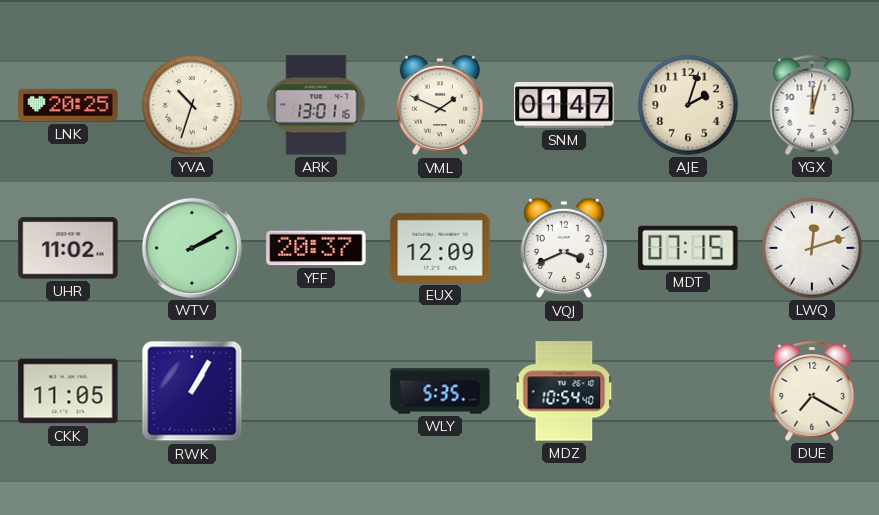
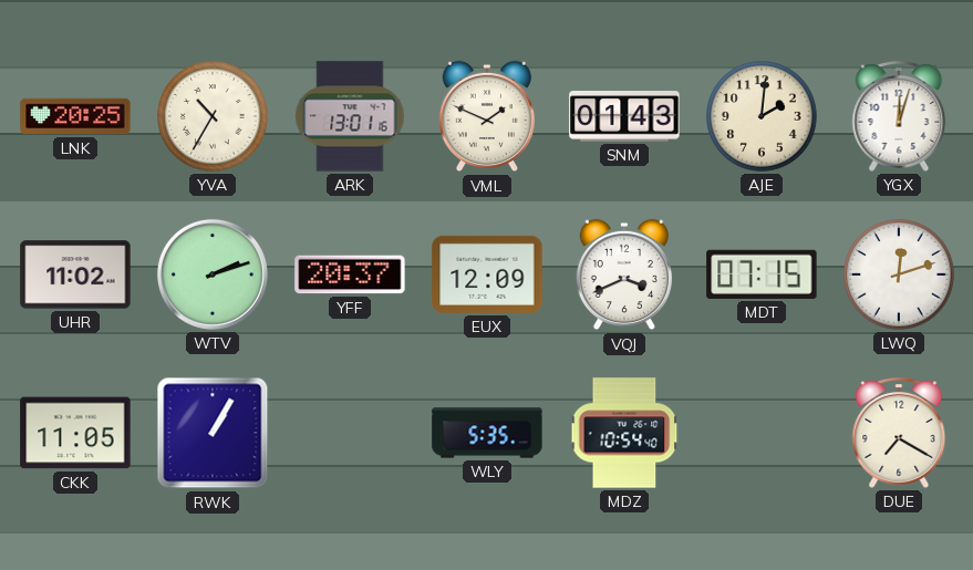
YVA: 10:33 -> 10:35
SNM: 01:47 -> 01:43
AJE: 2:03 -> 2:01
WTV: 2:10 -> 2:12
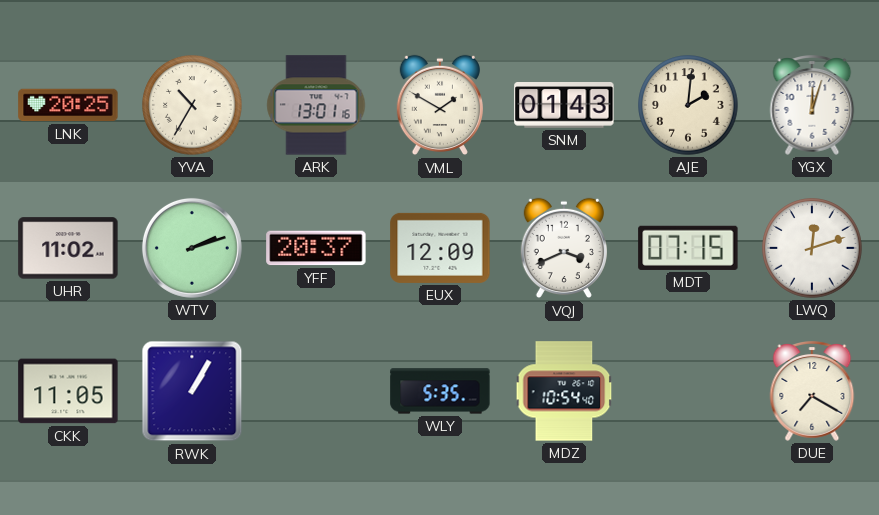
VML: 1:49 -> 1:50
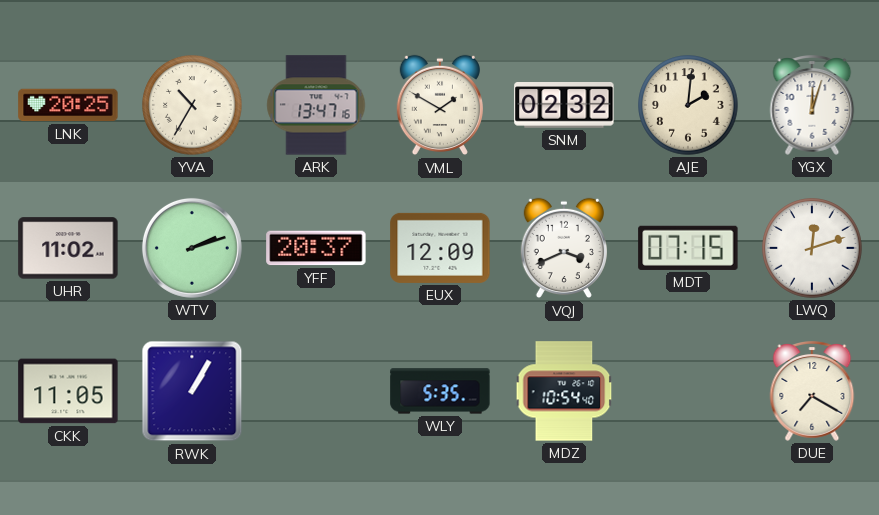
ARK: 13:01 -> 13:47
SNM: 01:43 -> 02:32
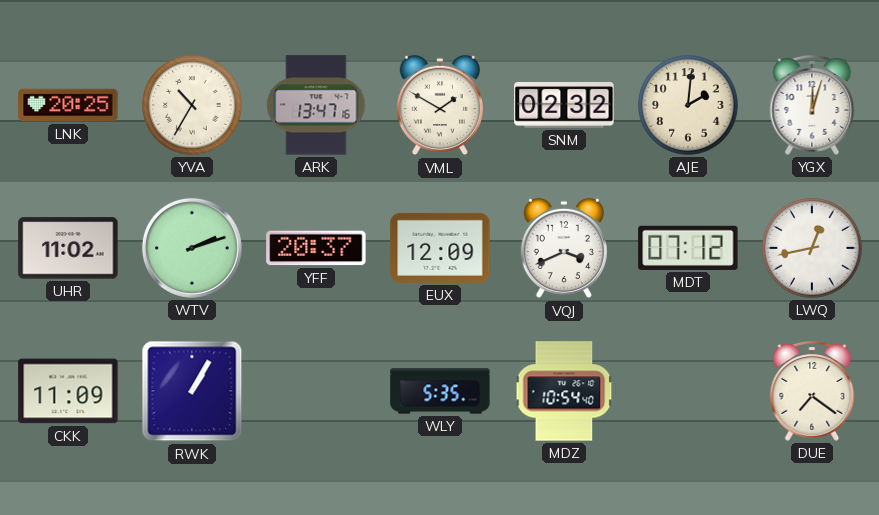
MDT: 07:15 -> 07:12
LWQ: 12:12 -> 12:43
CKK: 11:05 -> 11:09
DUE: 7:20 -> 7:21
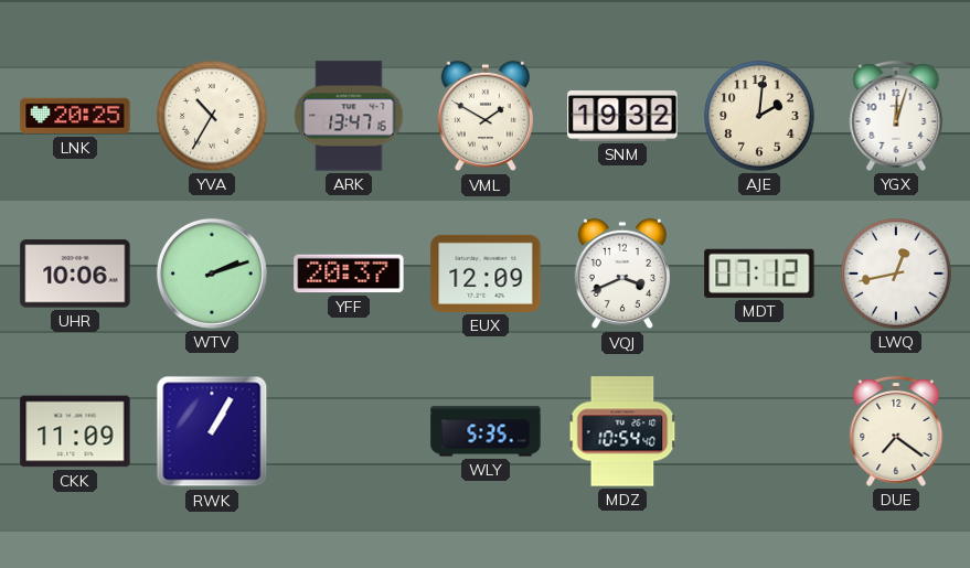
SNM: 02:32 -> 19:32
UHR: 11:02 -> 10:06
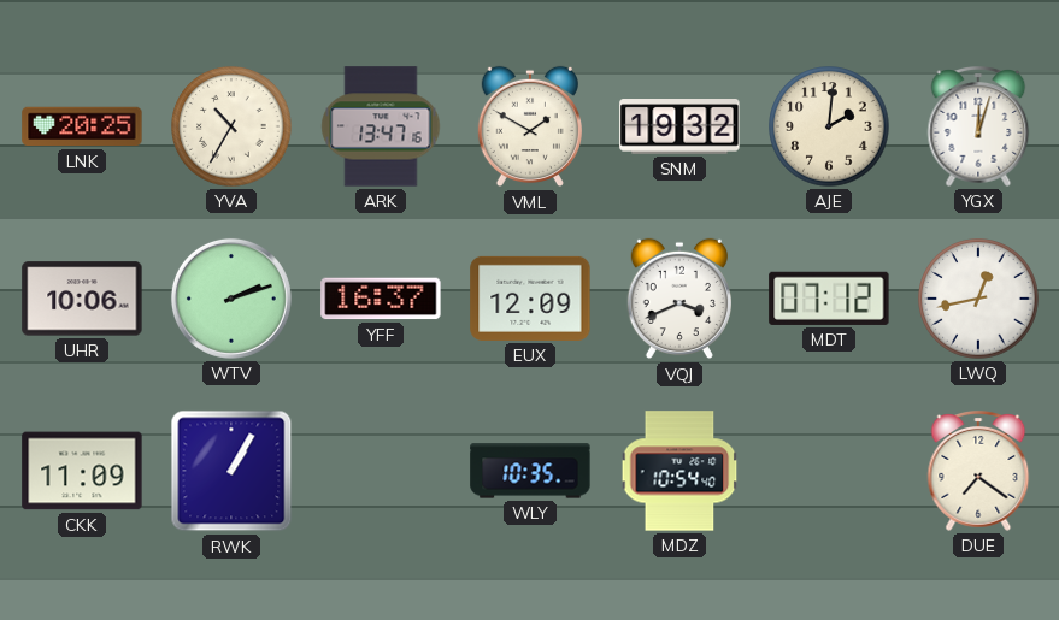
YFF: 20:37 -> 16:37
WLY: 5:35 -> 10:35
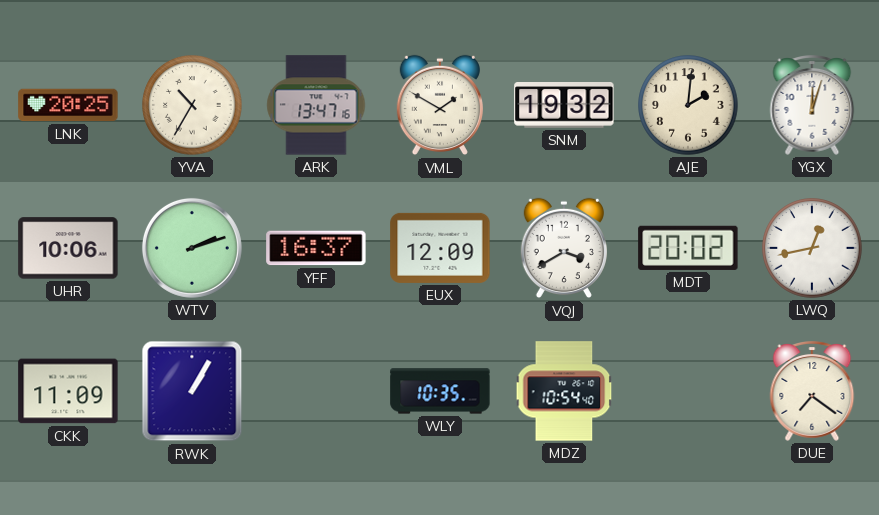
VQJ: 3:41 -> 3:40
MDT: 07:12 -> 20:02
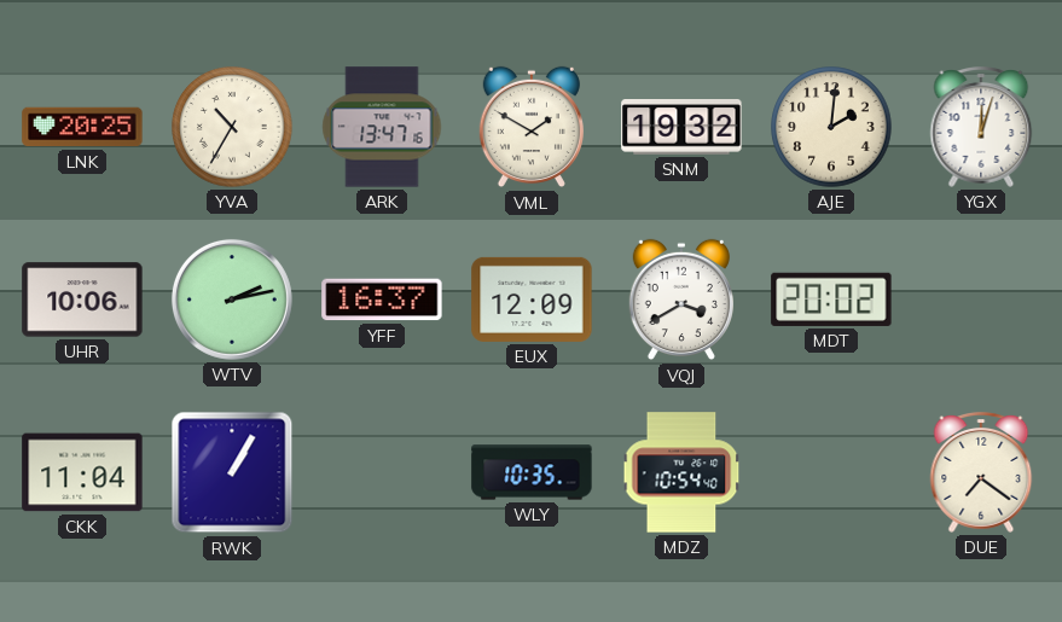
WTV: 2:12 -> 2:13
LWQ: 12:43 -> none
CKK: 11:09 -> 11:04
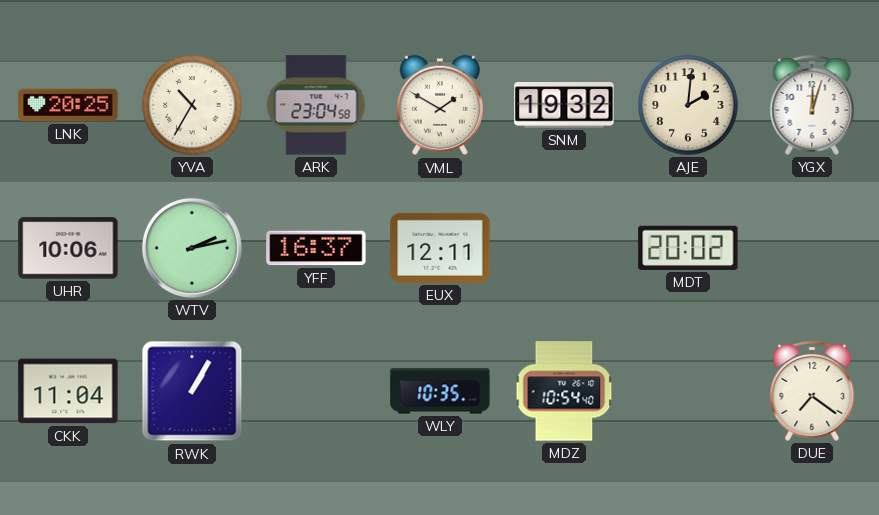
ARK: 13:47 -> 23:04
EUX: 12:09 -> 12:11
VQJ: 3:40 -> none
